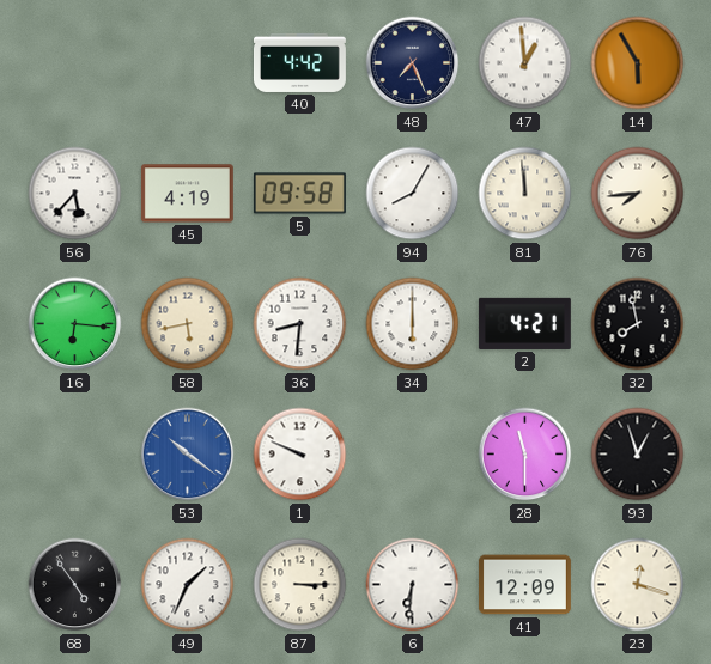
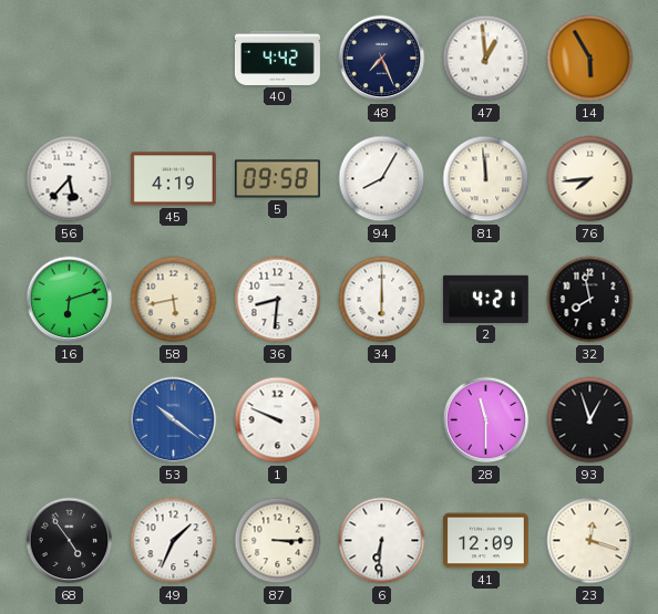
16: 6:16 -> 6:12
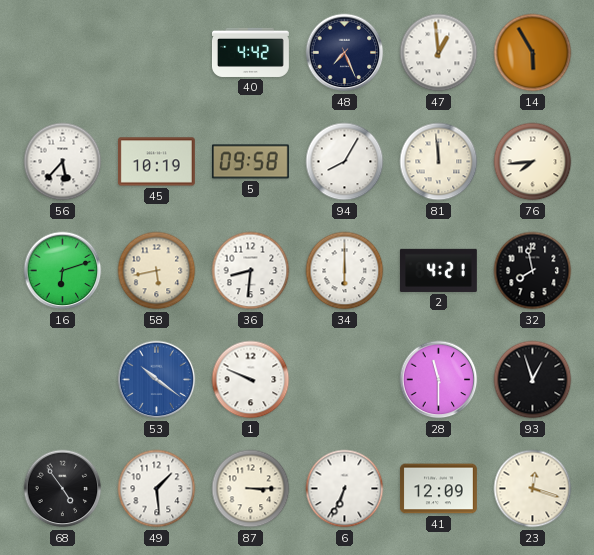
45: 4:19 -> 10:19
49: 1:34 -> 1:29
6: 6:31 -> 6:34
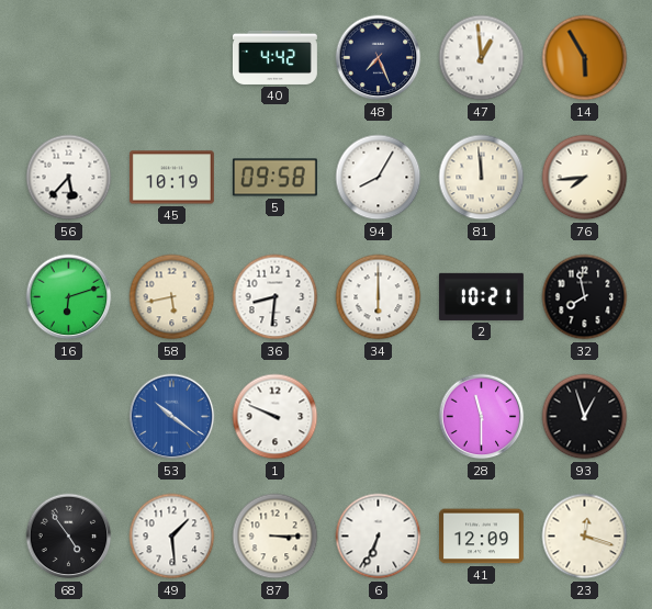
2: 4:21 -> 10:21
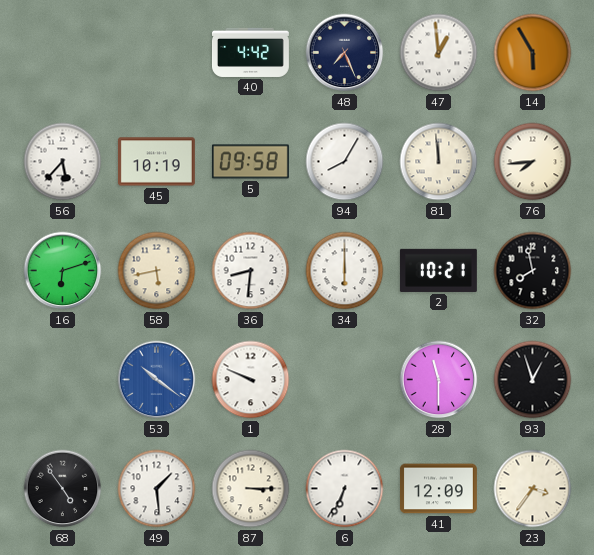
23: 12:18 -> 3:36
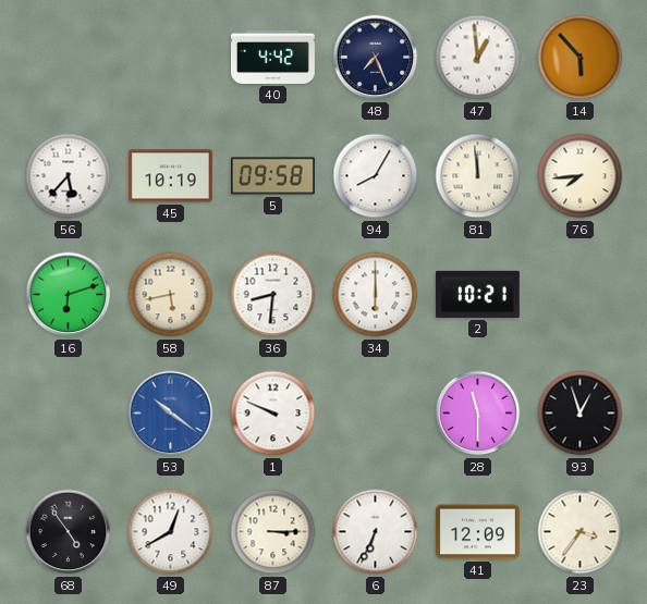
14: 5:55 -> 5:53
32: 7:58 -> none
49: 1:29 -> 12:40
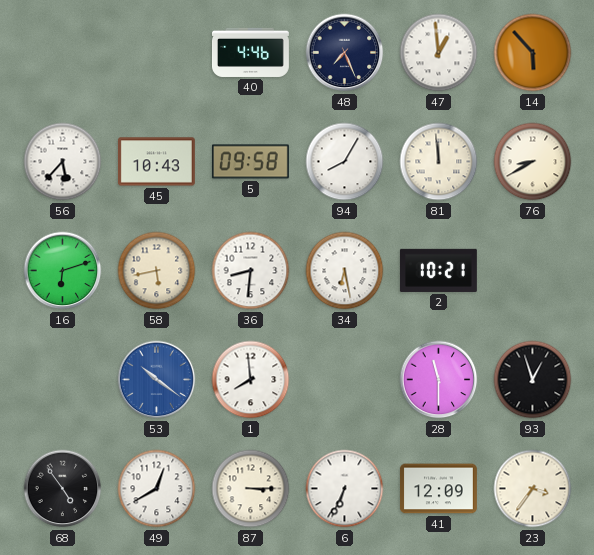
40: 4:42 -> 4:46
45: 10:19 -> 10:43
76: 7:44 -> 8:40
34: 6:00 -> 6:28
1: 9:49 -> 7:59
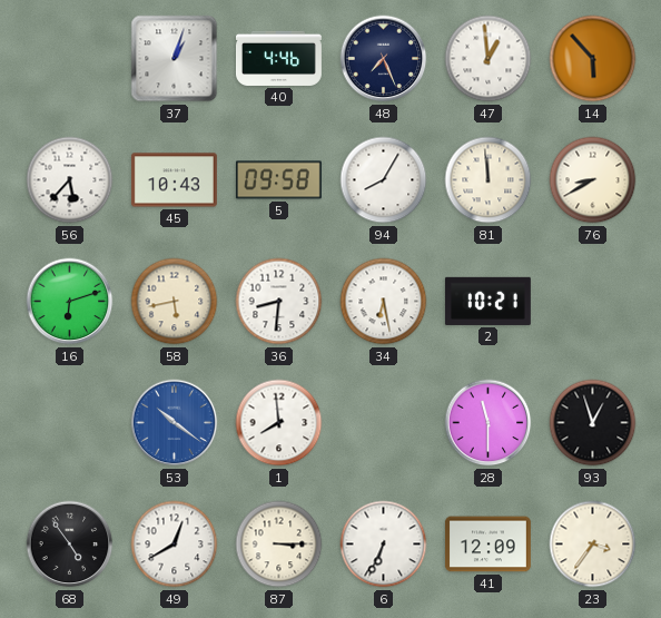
37: none -> 1:03
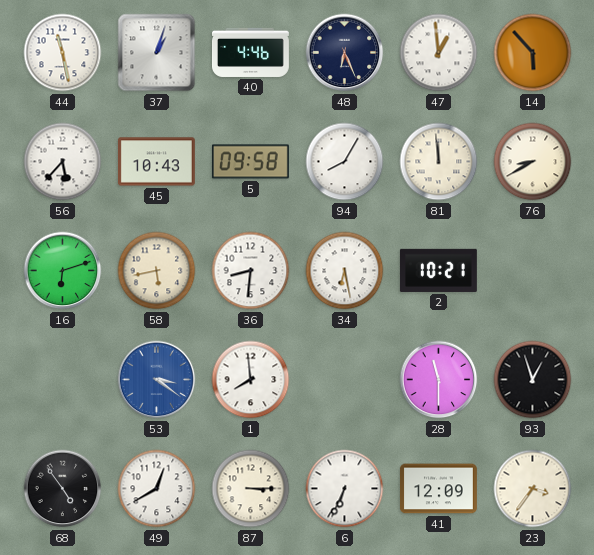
44: none -> 11:28
48: 7:26 -> 6:26
53: 10:21 -> 3:21
